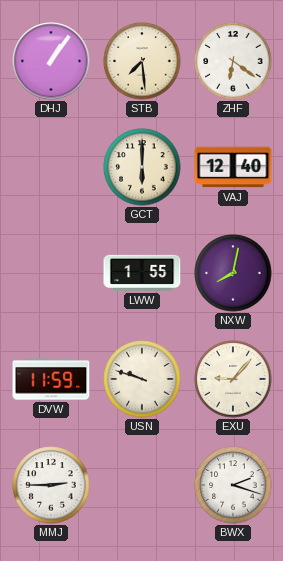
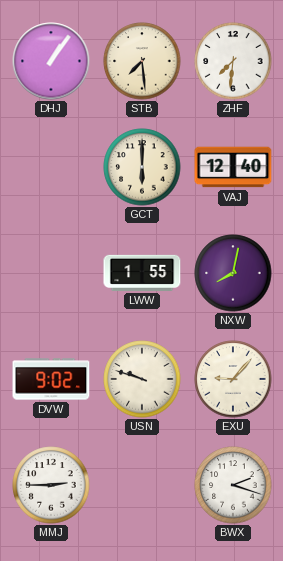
ZHF: 6:21 -> 7:31
DVW: 11:59 -> 9:02
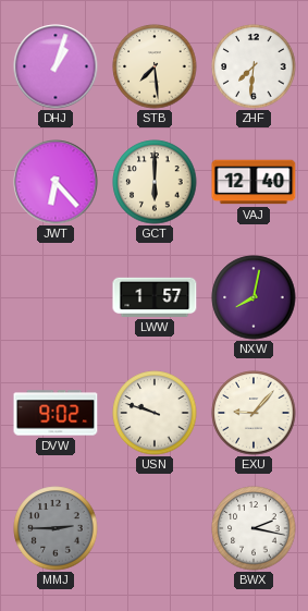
DHJ: 1:06 -> 1:03
JWT: none -> 6:23
LWW: 1:55 -> 1:57
MMJ dial: white -> grey
BWX: 2:18 -> 2:17
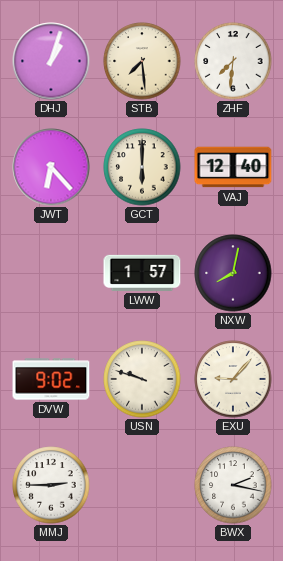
MMJ dial: grey -> white
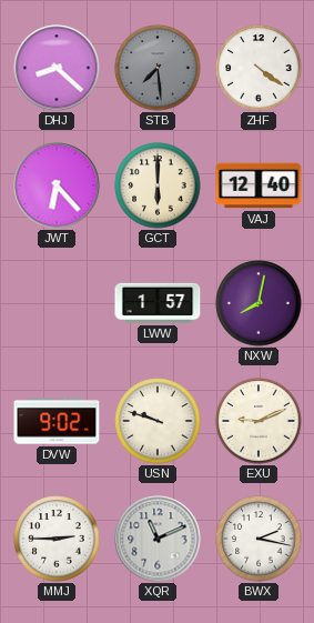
DHJ: 1:03 -> 8:22
STB dial: cream -> grey
ZHF: 7:31 -> 4:21
EXU: 9:07 -> 9:11
XQR: none -> 11:11
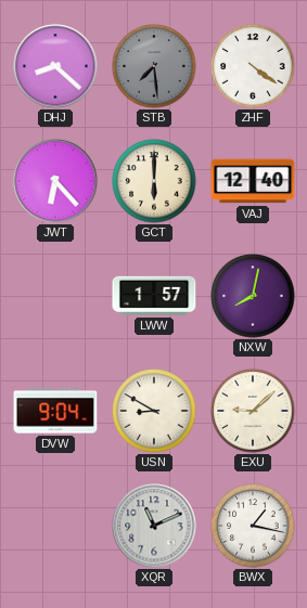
DVW: 9:02 -> 9:04
USN: 9:48 -> 8:50
EXU: 9:11 -> 9:08
MMJ: 2:45 -> none
BWX: 2:17 -> 1:17
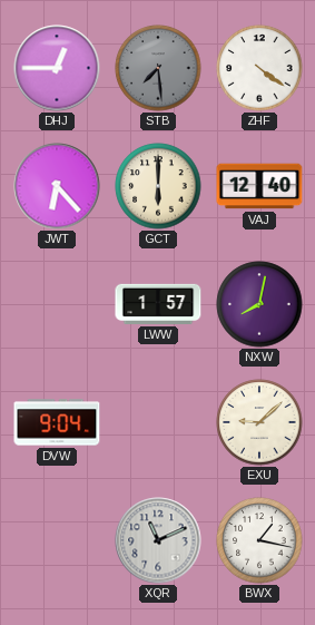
DHJ: 8:22 -> 12:45
USN: 8:50 -> none
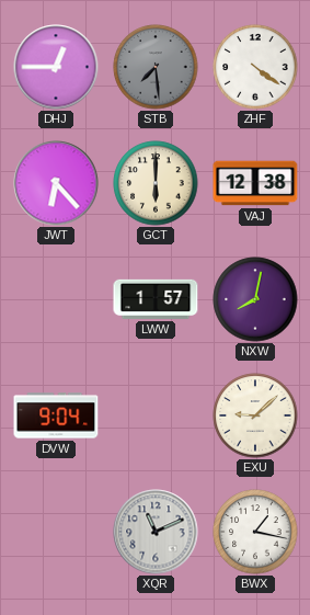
VAJ: 12:40 -> 12:38
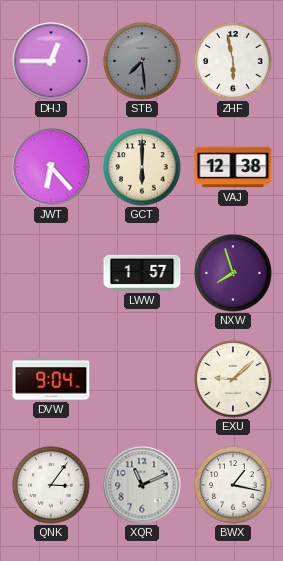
ZHF: 4:21 -> 5:58
NXW: 8:02 -> 7:57
QNK: none -> 3:06
